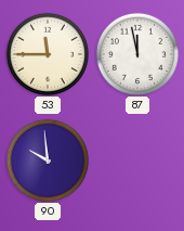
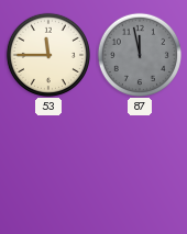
87 dial: white -> grey
90: 9:59 -> none
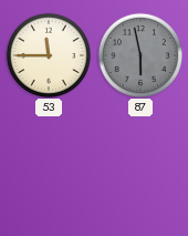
87: 11:58 -> 5:58
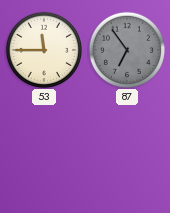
87: 5:58 -> 6:54
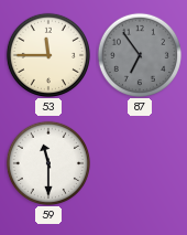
59: none -> 11:30
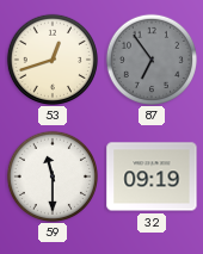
53: 11:45 -> 12:42
32: none -> 09:19
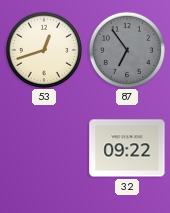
59: 11:30 -> none
32: 09:19 -> 09:22
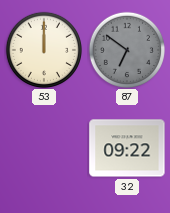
53: 12:42 -> 12:00
87: 6:54 -> 6:51
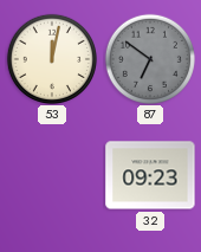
53: 12:00 -> 12:02
32: 09:22 -> 09:23
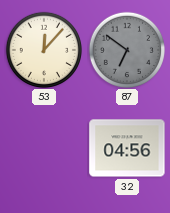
53: 12:02 -> 12:07
32: 09:23 -> 04:56
